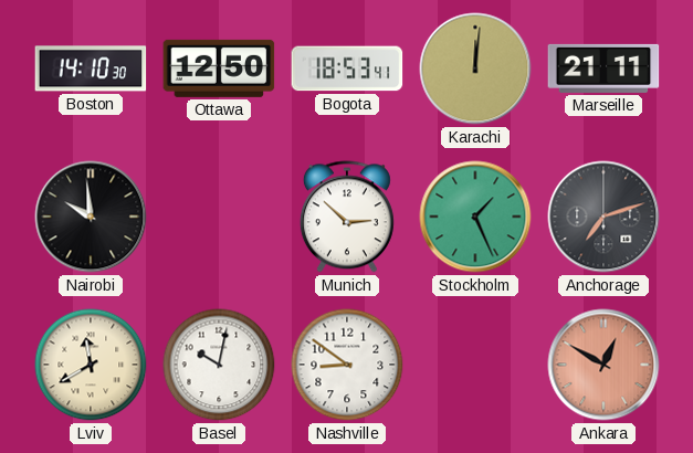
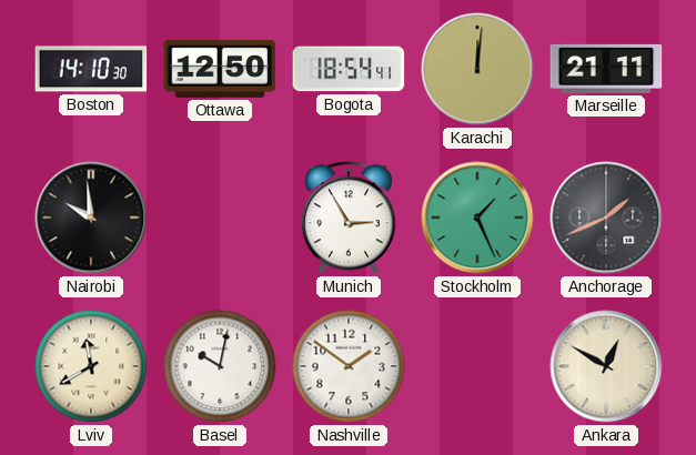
Bogota: 18:53 -> 18:54
Munich: 2:52 -> 2:55
Anchorage: 7:12 -> 1:41
Nashville: 8:51 -> 1:51
Ankara dial: salmon -> cream
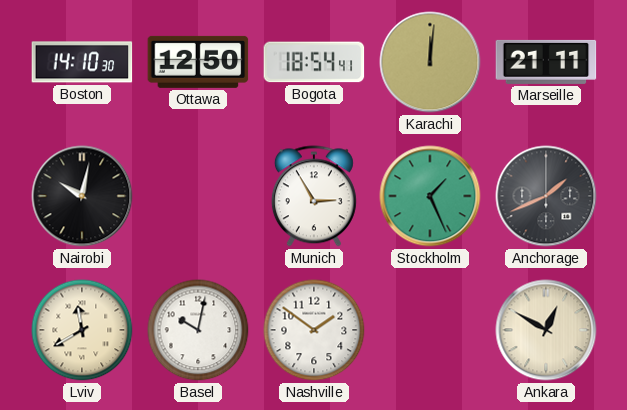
Nairobi: 9:59 -> 10:02
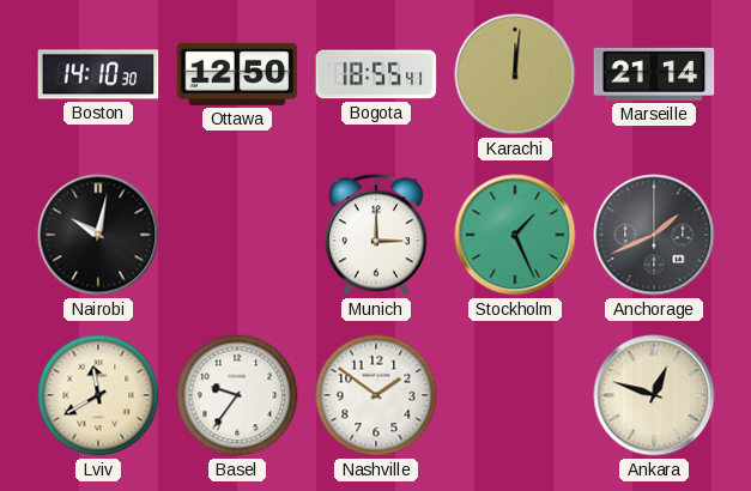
Bogota: 18:54 -> 18:55
Marseille: 21:11 -> 21:14
Munich: 2:55 -> 3:00
Basel: 10:02 -> 9:36
Ankara: 12:50 -> 12:48
